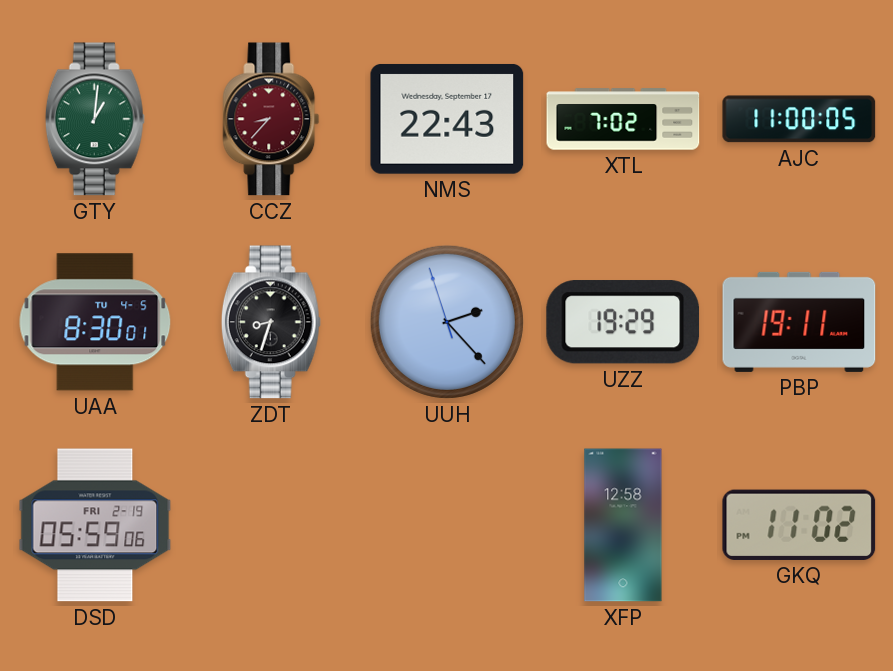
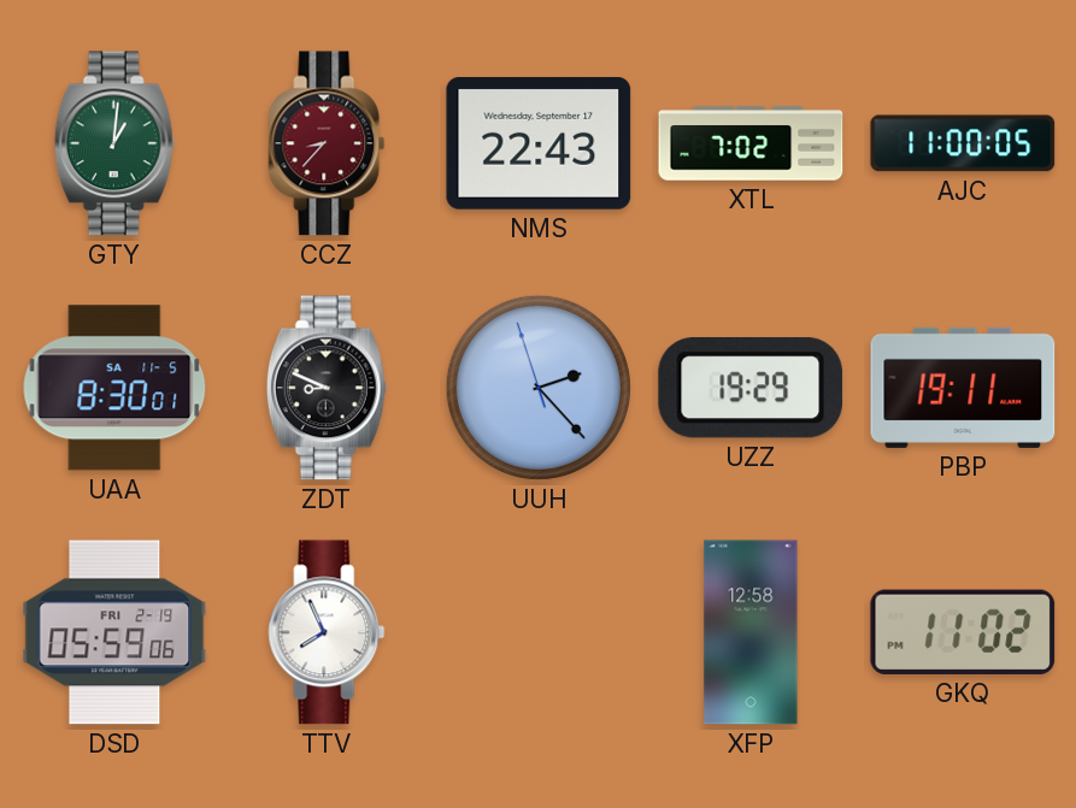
UAA date: TU 4-5 -> SA 11-5
ZDT: 8:33 -> 8:49
TTV: none -> 7:56
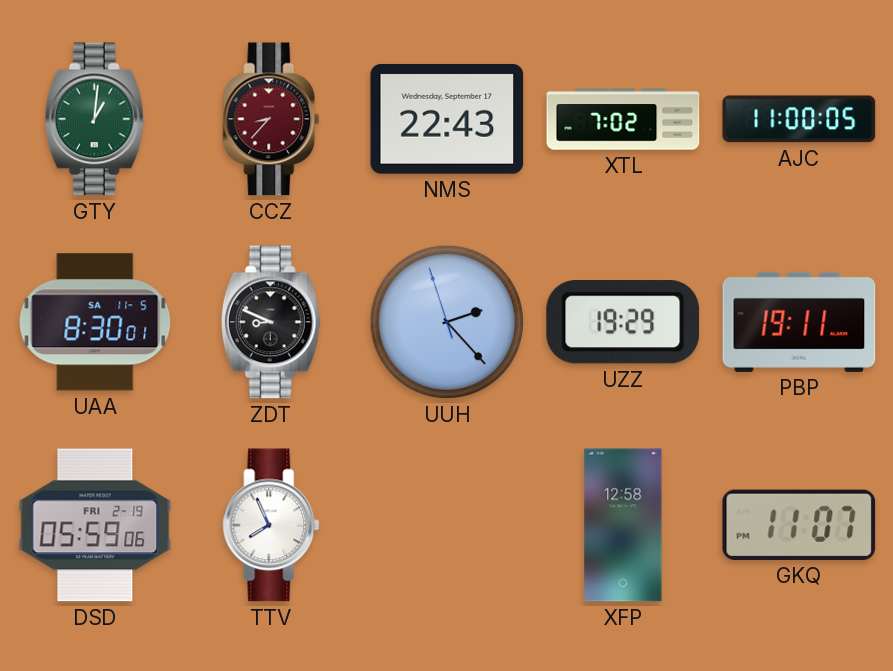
GKQ: 11:02 -> 11:07
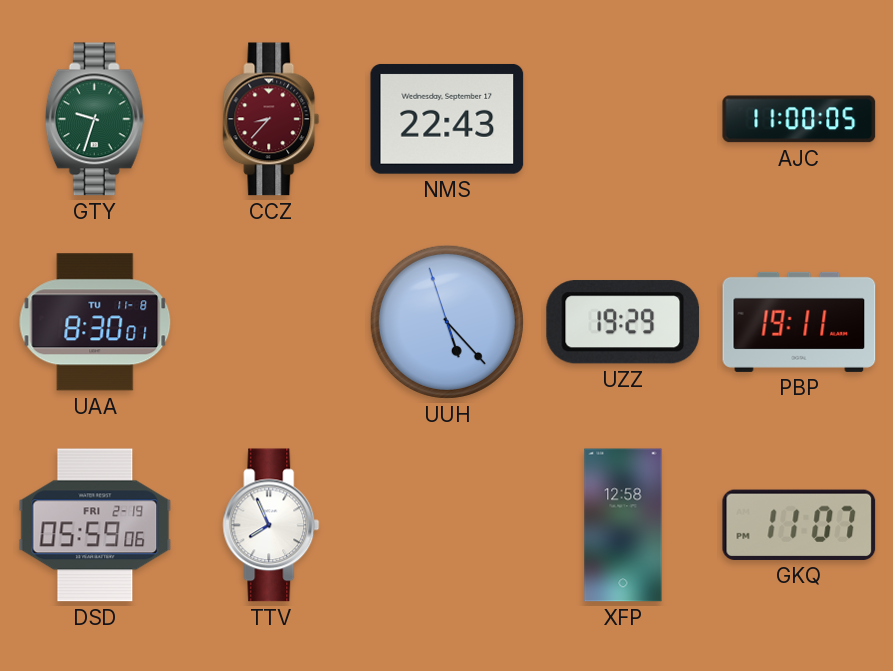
GTY: 1:01 -> 9:33
XTL: 7:02 -> none
UAA date: SA 11-5 -> TU 11-8
ZDT: 8:49 -> none
UUH: 2:22 -> 5:22
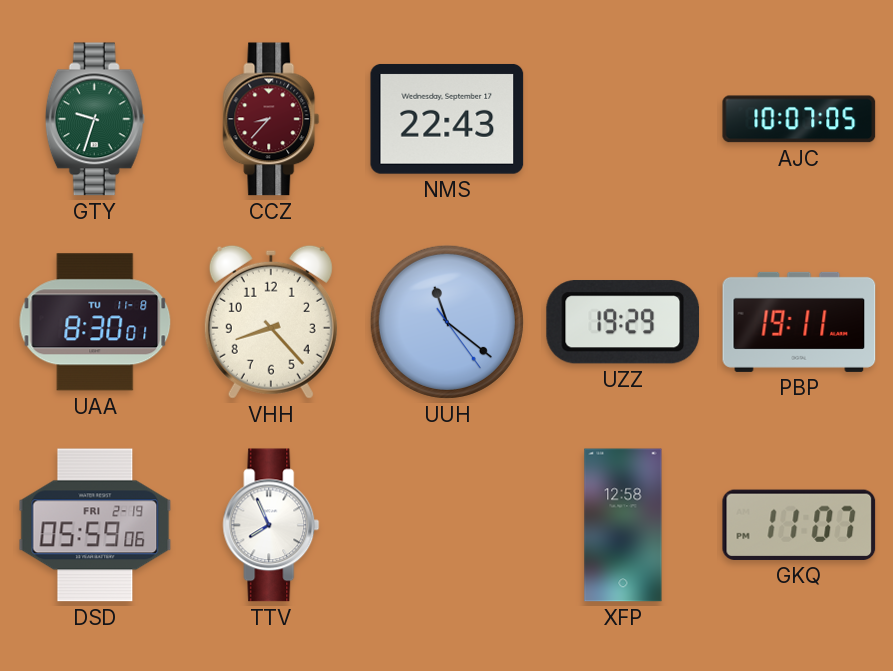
AJC: 11:00 -> 10:07
VHH: none -> 8:23
UUH: 5:22 -> 11:21
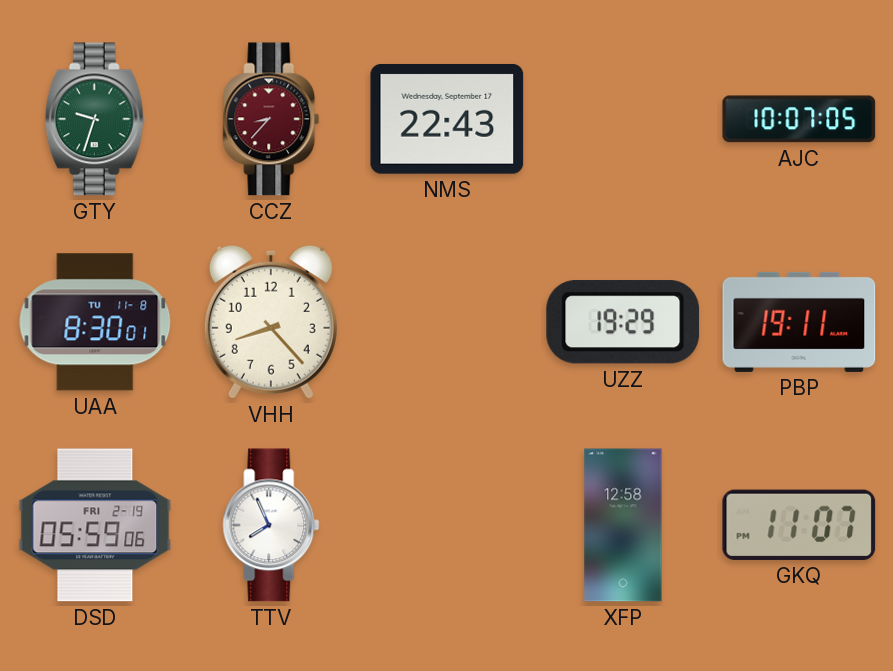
UUH: 11:21 -> none
